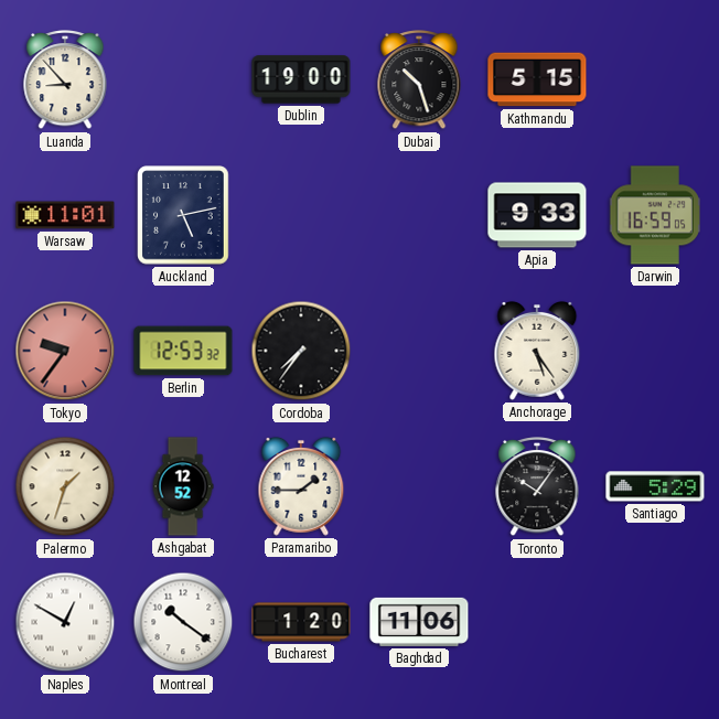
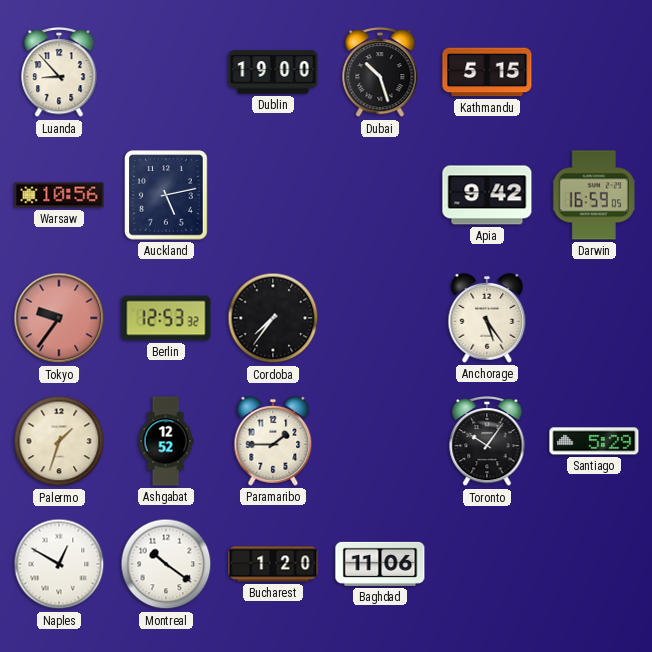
Warsaw: 11:01 -> 10:56
Apia: 9:33 -> 9:42
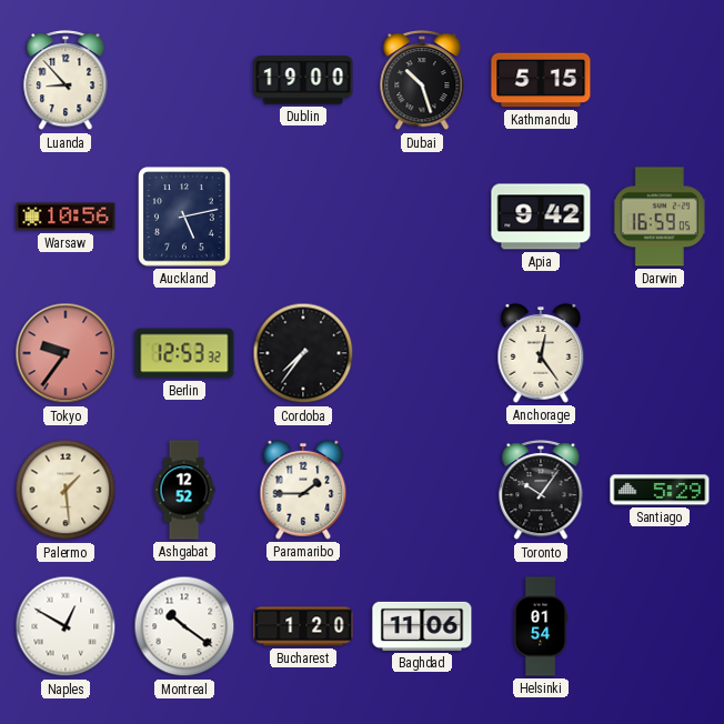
Anchorage: 5:24 -> 12:24
Palermo: 1:33 -> 1:29
Helsinki: none -> 01:54
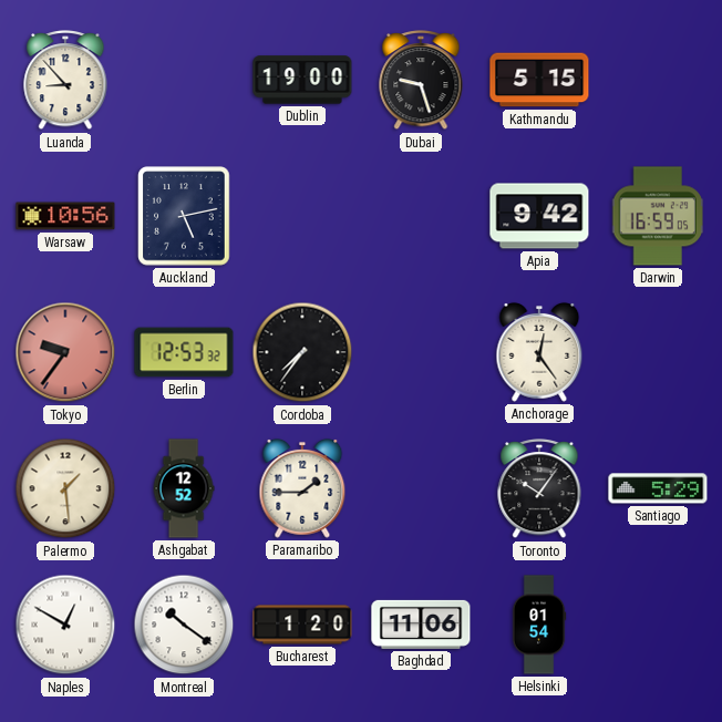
Dubai: 10:27 -> 9:27
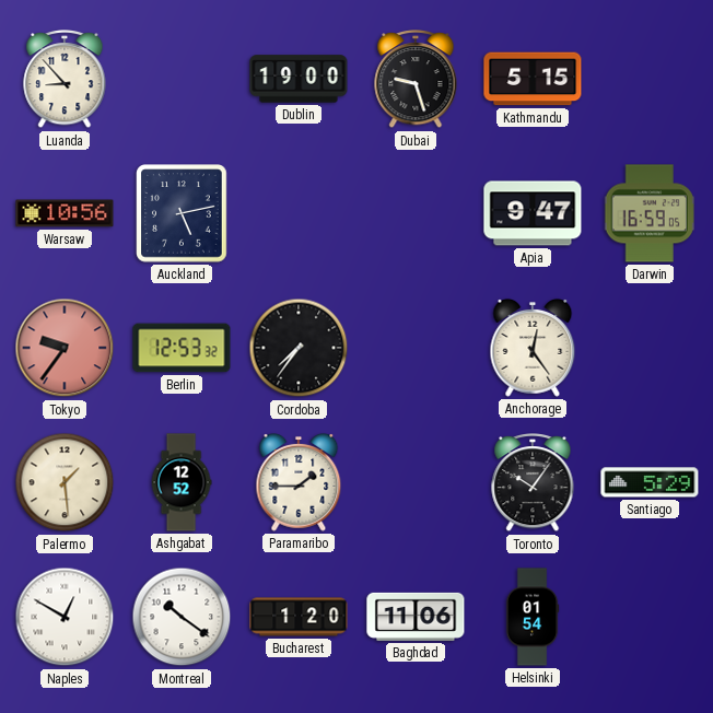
Apia: 9:42 -> 9:47
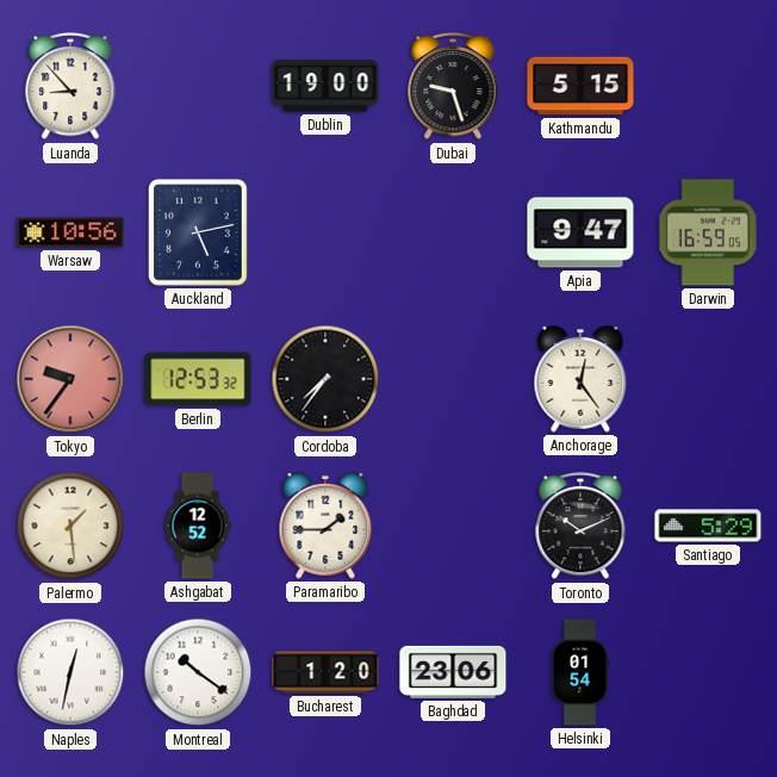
Toronto: 10:06 -> 10:11
Naples: 12:50 -> 12:32
Baghdad: 11:06 -> 23:06
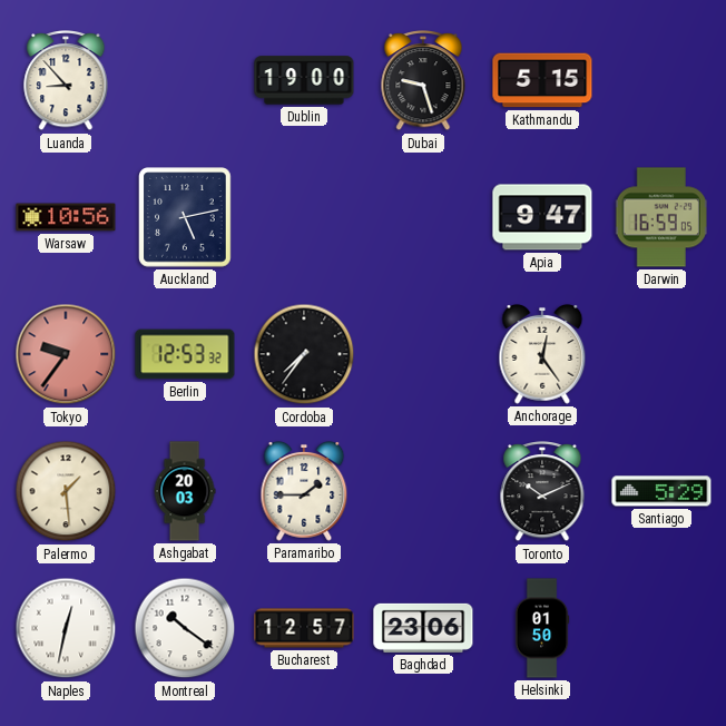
Ashgabat: 12:52 -> 20:03
Bucharest: 1:20 -> 12:57
Helsinki: 01:54 -> 01:50
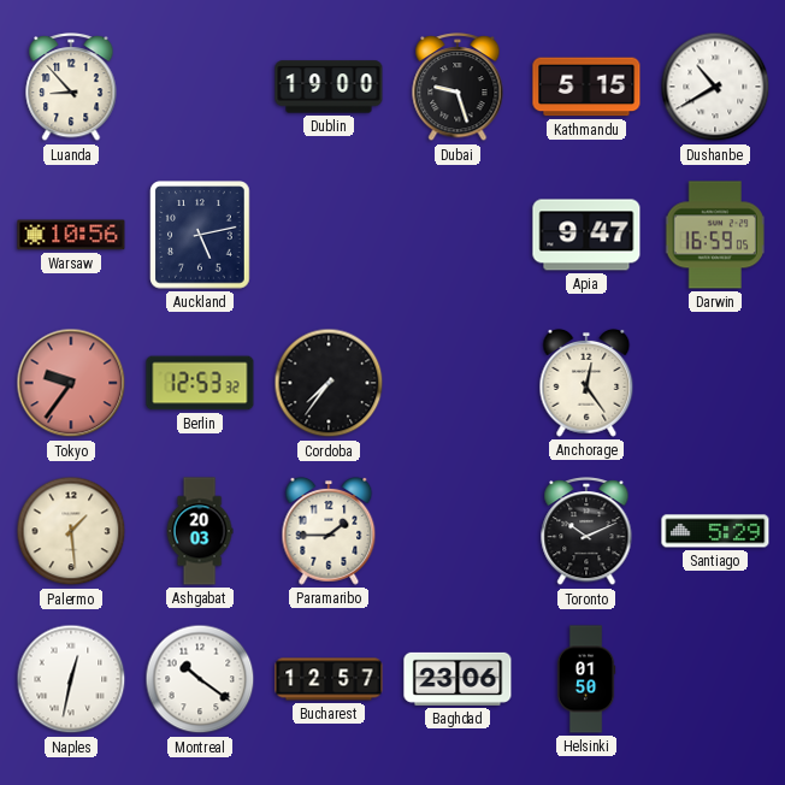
Dushanbe: none -> 10:40
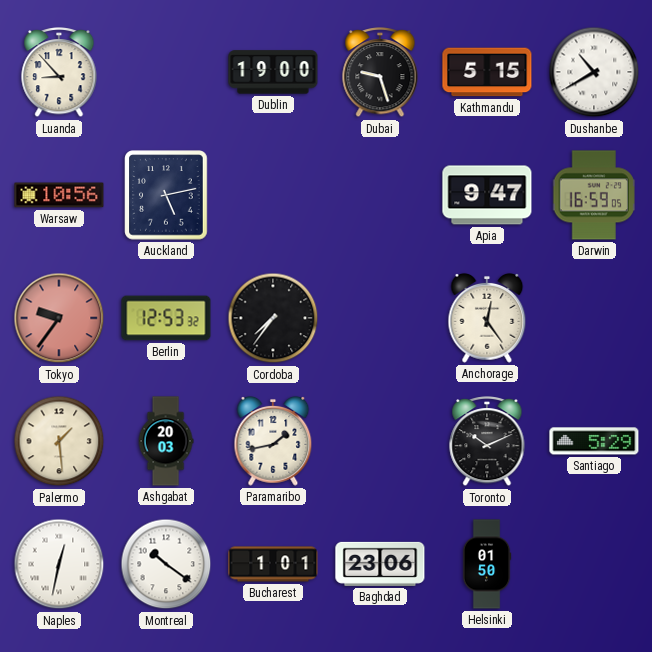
Paramaribo: 1:45 -> 1:43
Bucharest: 12:57 -> 1:01
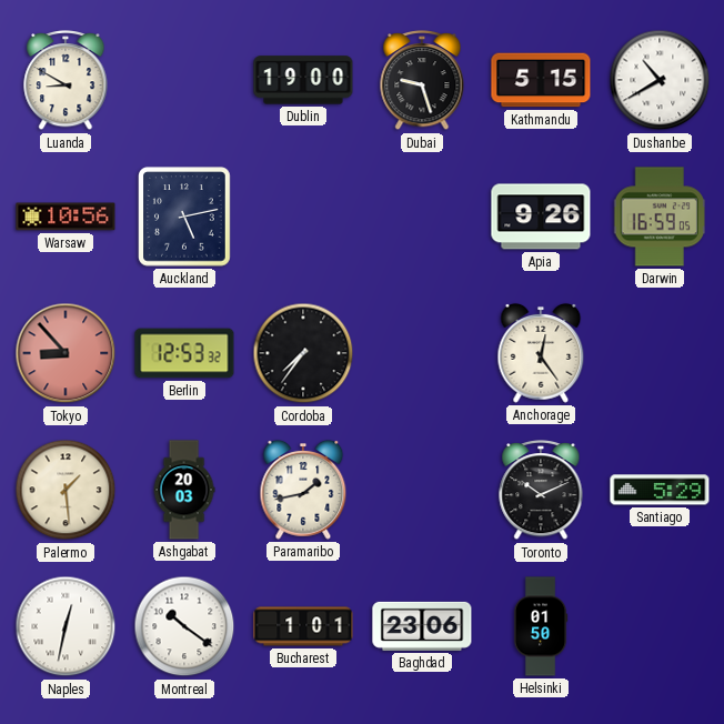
Luanda: 8:53 -> 8:50
Apia: 9:47 -> 9:26
Tokyo: 9:36 -> 8:53
